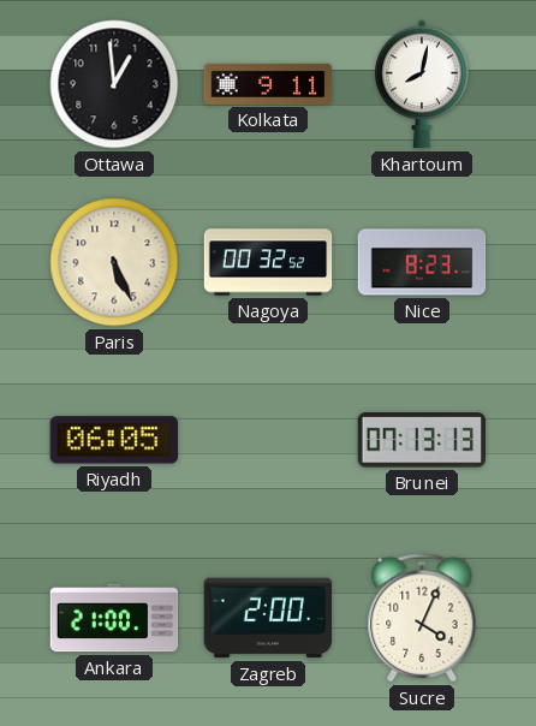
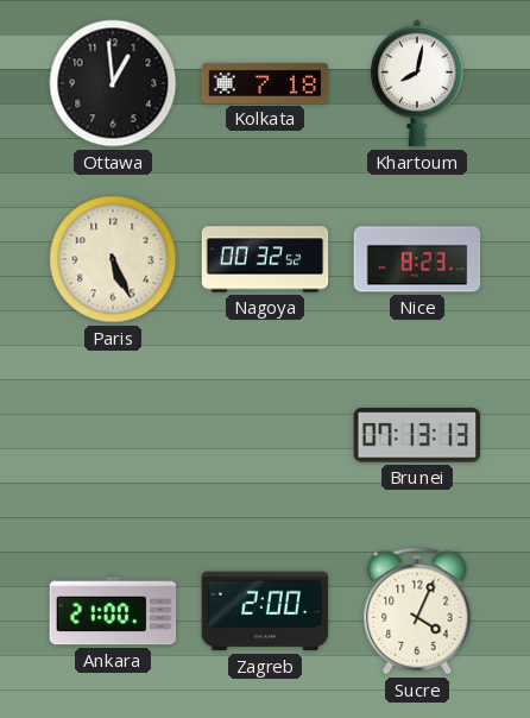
Kolkata: 9:11 -> 7:18
Riyadh: 06:05 -> none
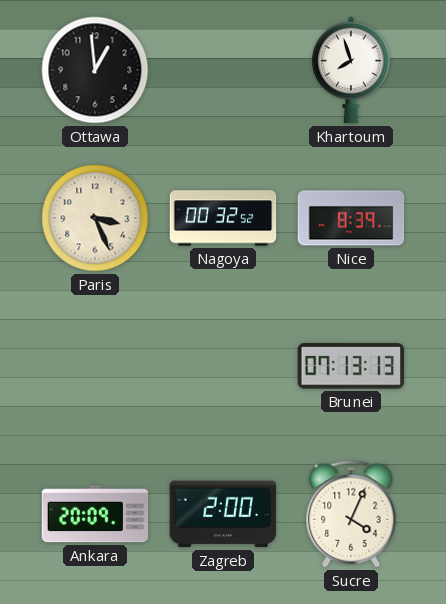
Kolkata: 7:18 -> none
Khartoum: 8:02 -> 7:57
Paris: 5:26 -> 3:26
Nice: 8:23 -> 8:39
Ankara: 21:00 -> 20:09
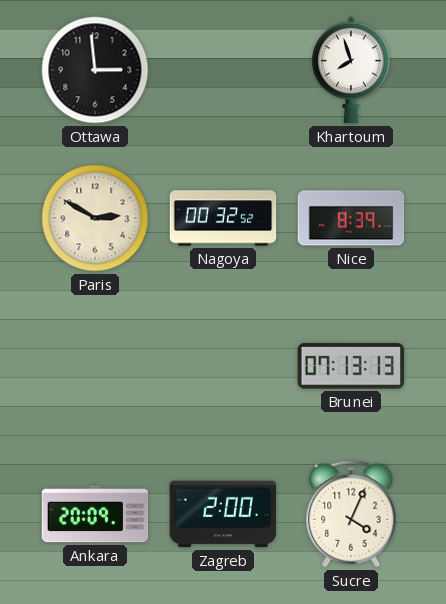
Ottawa: 12:59 -> 2:59
Paris: 3:26 -> 2:50
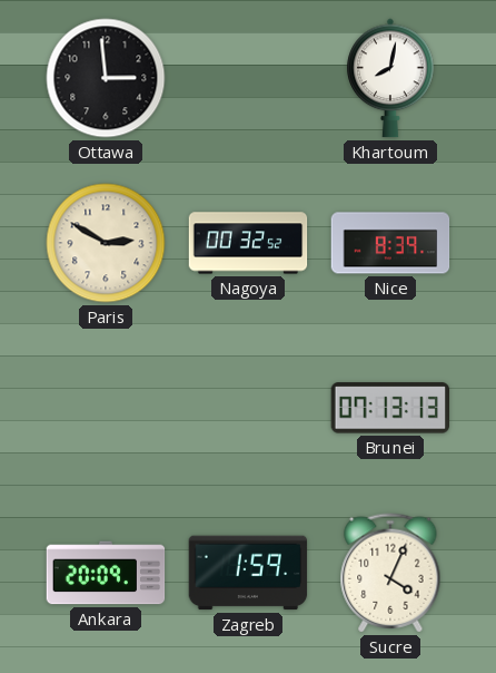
Khartoum: 7:57 -> 8:02
Zagreb: 2:00 -> 1:59
